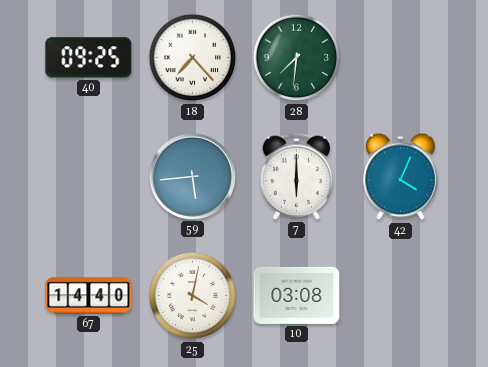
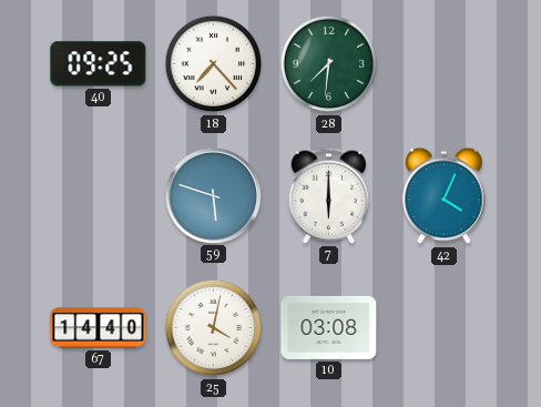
59: 5:44 -> 5:48
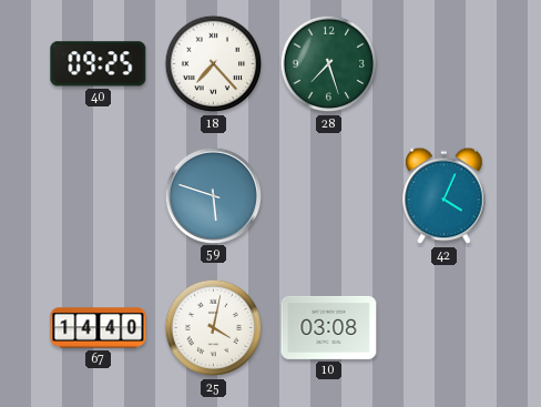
28: 7:31 -> 7:27
7: 6:00 -> none
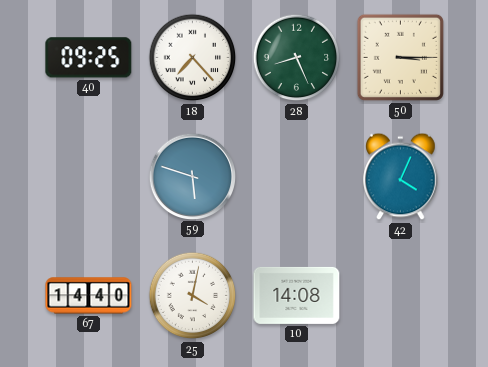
28: 7:27 -> 8:26
50: none -> 3:15
10: 03:08 -> 14:08
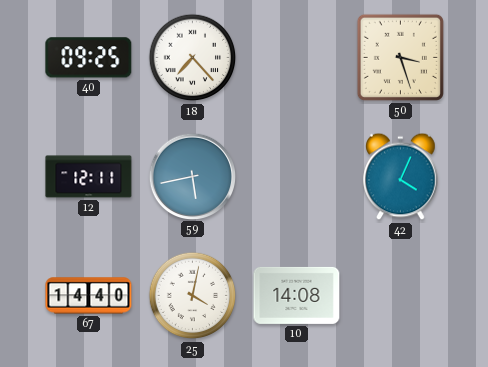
28: 8:26 -> none
50: 3:15 -> 3:27
12: none -> 12:11
59: 5:48 -> 5:43
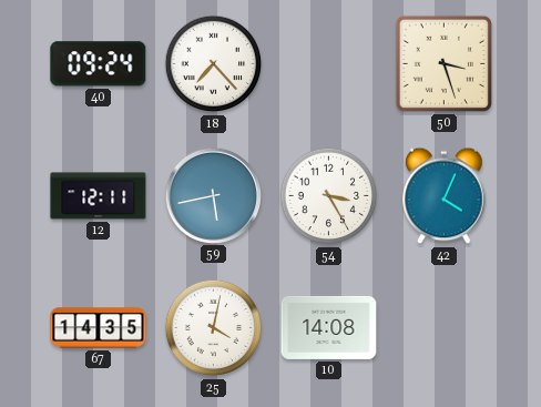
40: 09:25 -> 09:24
54: none -> 3:25
67: 14:40 -> 14:35
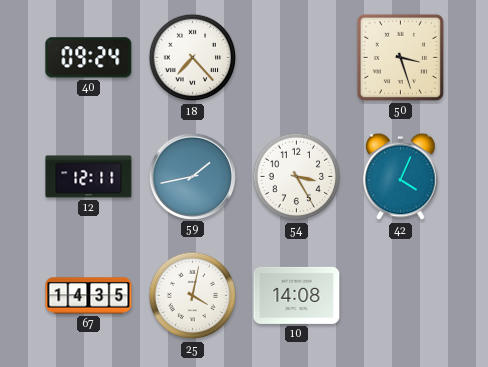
59: 5:43 -> 1:43
